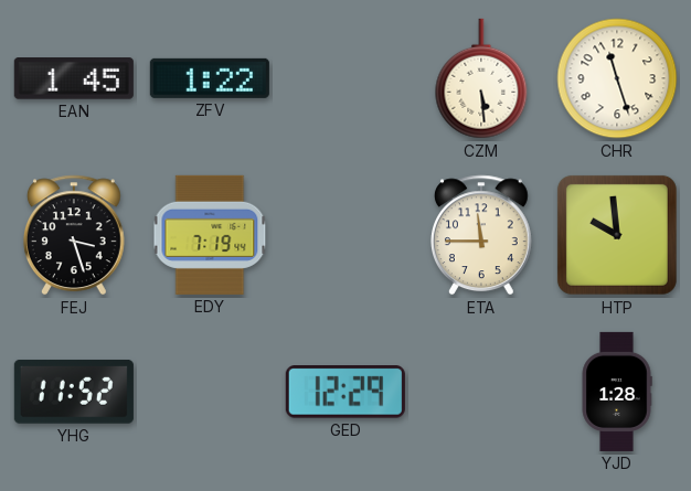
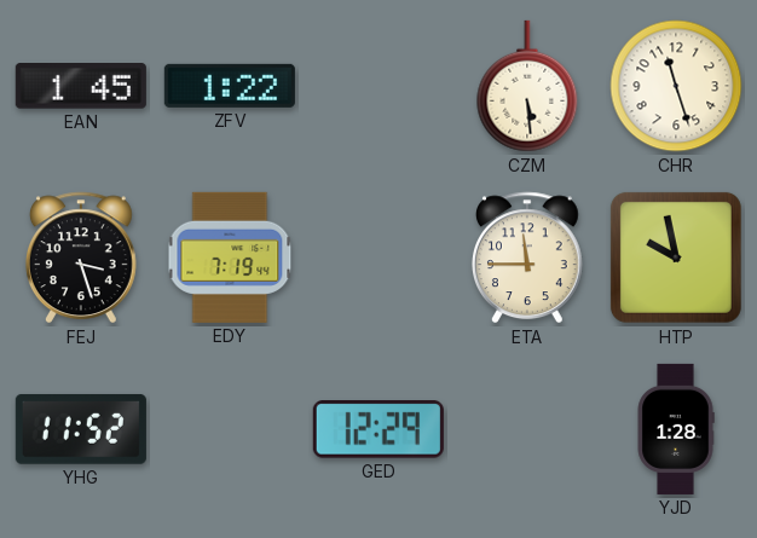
HTP: 9:59 -> 9:58
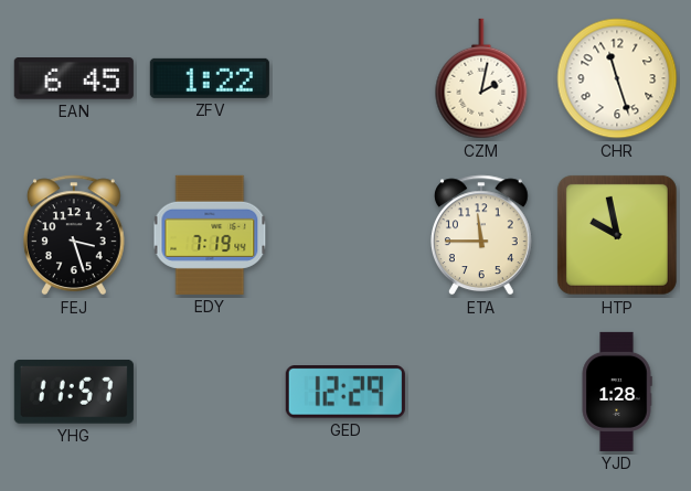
EAN: 1:45 -> 6:45
CZM: 5:29 -> 2:02
YHG: 11:52 -> 11:57
